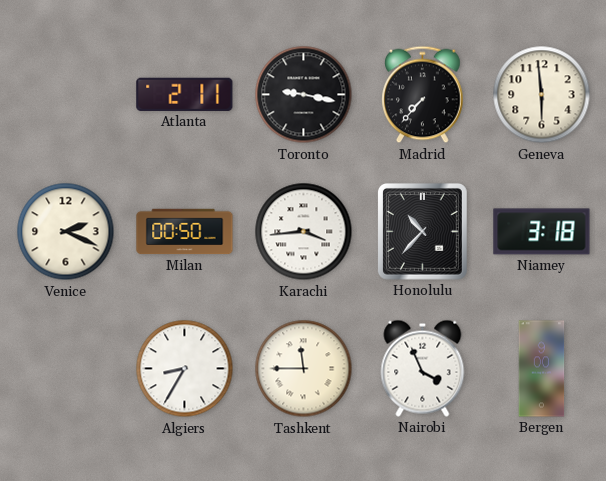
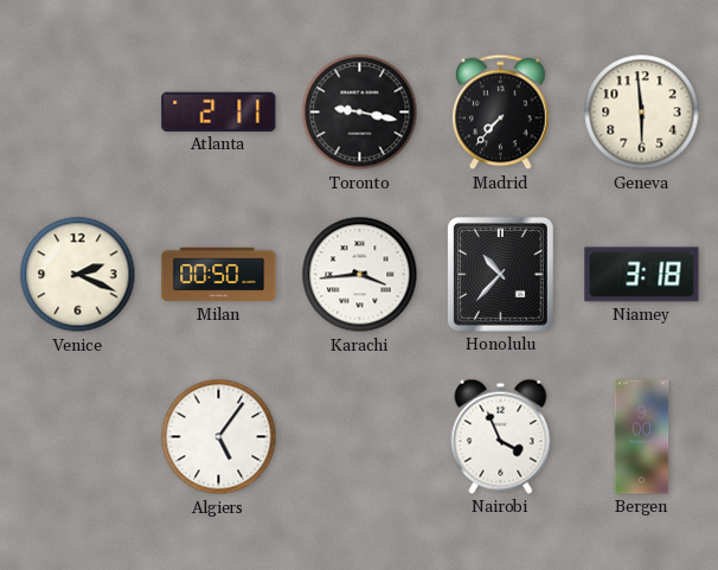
Algiers: 8:35 -> 5:06
Tashkent: 11:45 -> none
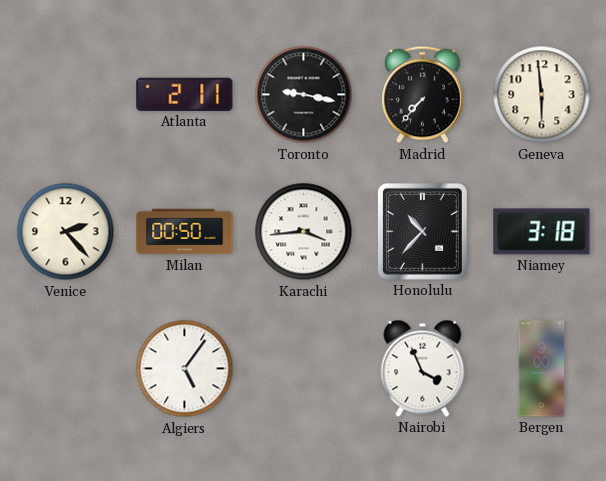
Venice: 2:19 -> 2:23
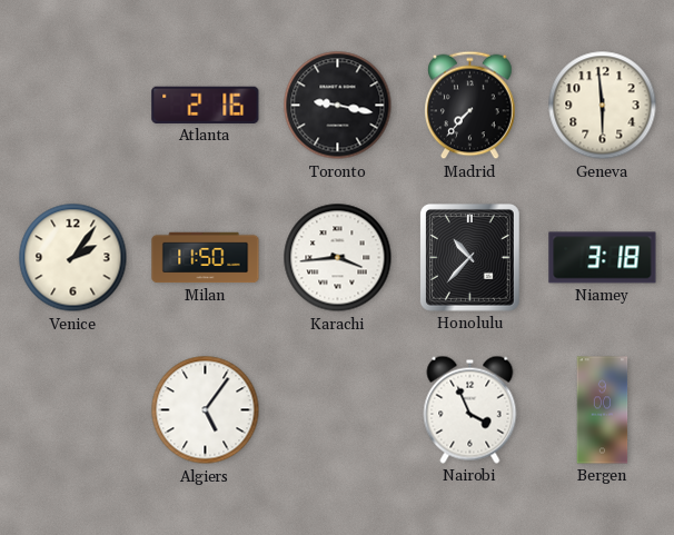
Atlanta: 2:11 -> 2:16
Venice: 2:23 -> 2:06
Milan: 00:50 -> 11:50
